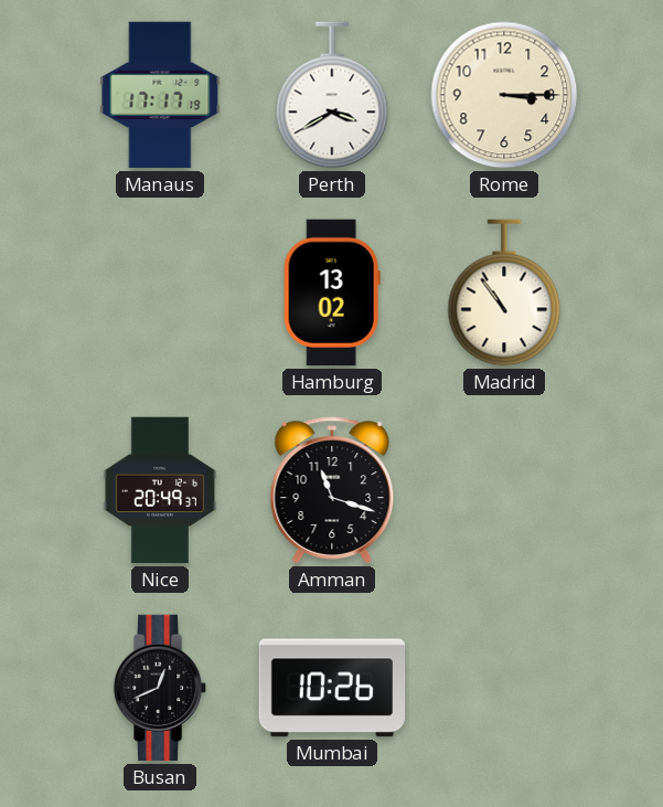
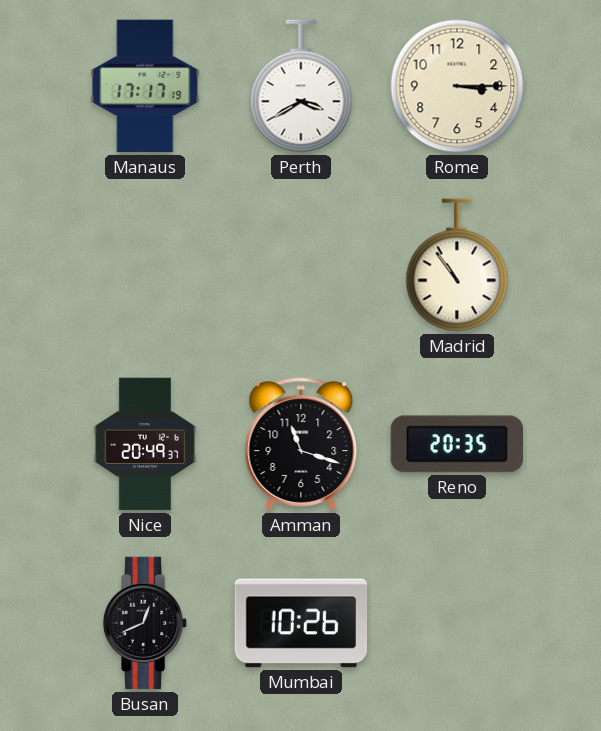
Hamburg: 13:02 -> none
Reno: none -> 20:35
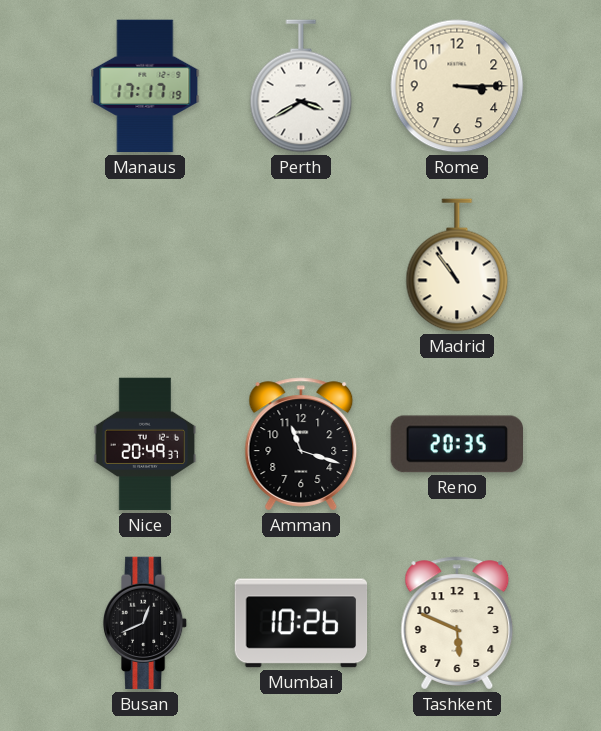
Tashkent: none -> 5:49
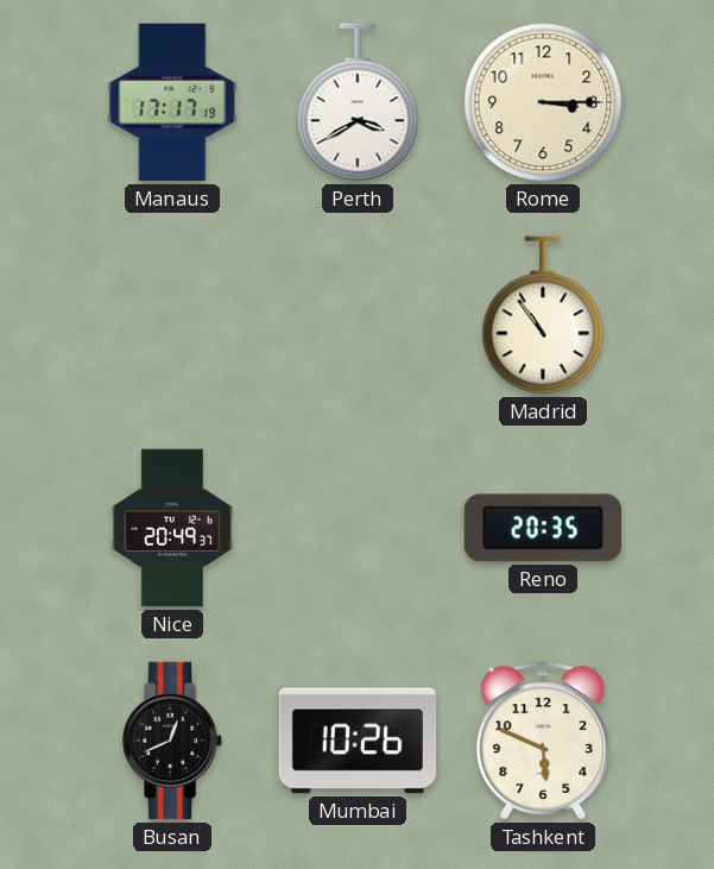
Amman: 11:18 -> none
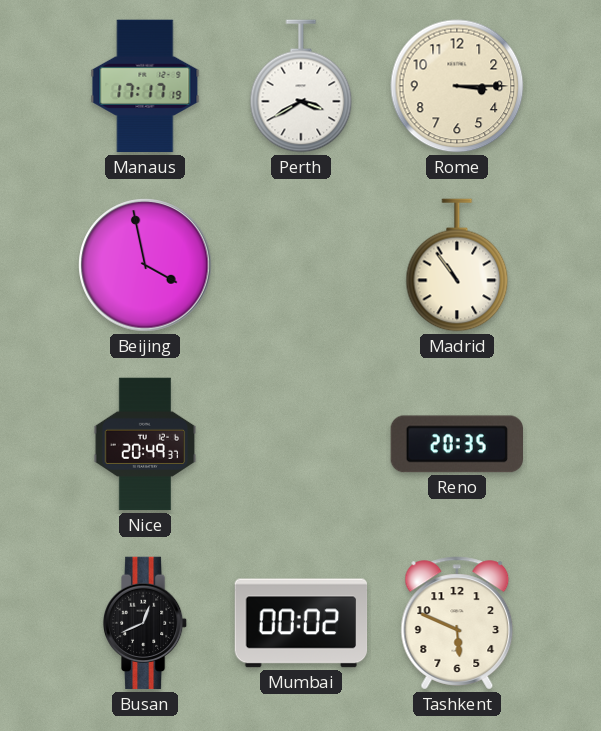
Beijing: none -> 3:58
Mumbai: 10:26 -> 00:02
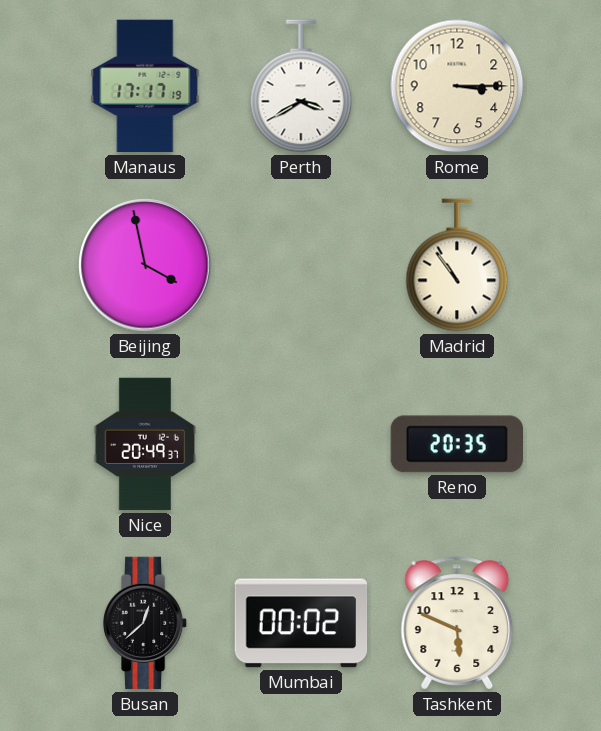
Busan: 12:41 -> 12:38
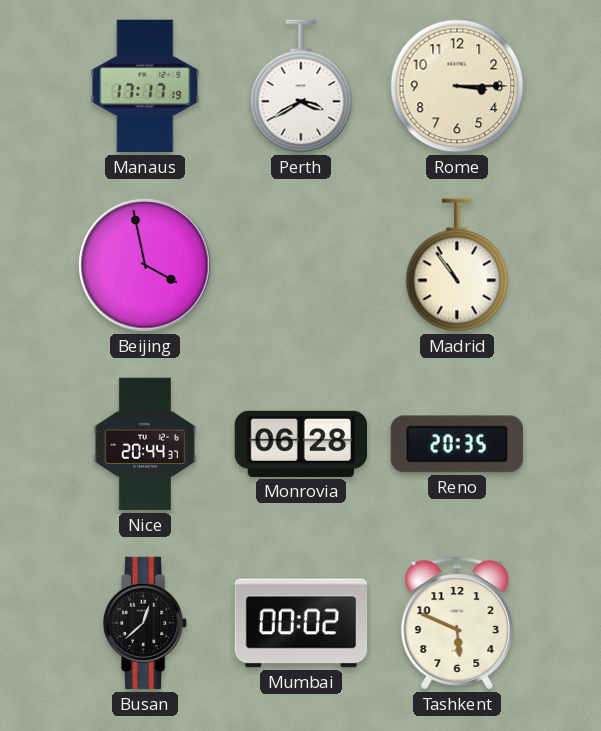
Nice: 20:49 -> 20:44
Monrovia: none -> 06:28
